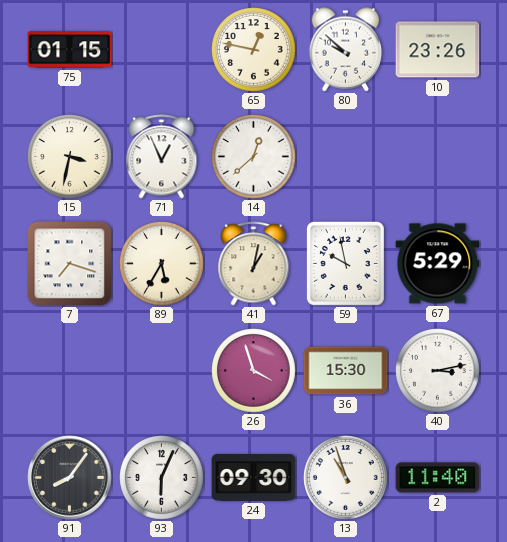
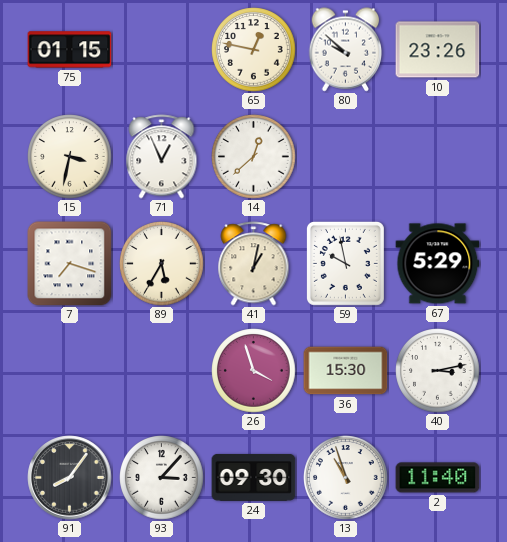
93: 6:04 -> 3:07
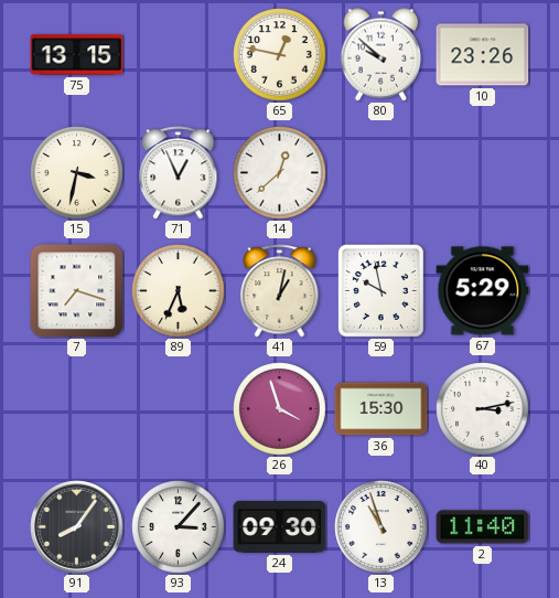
75: 01:15 -> 13:15
89: 5:35 -> 5:34
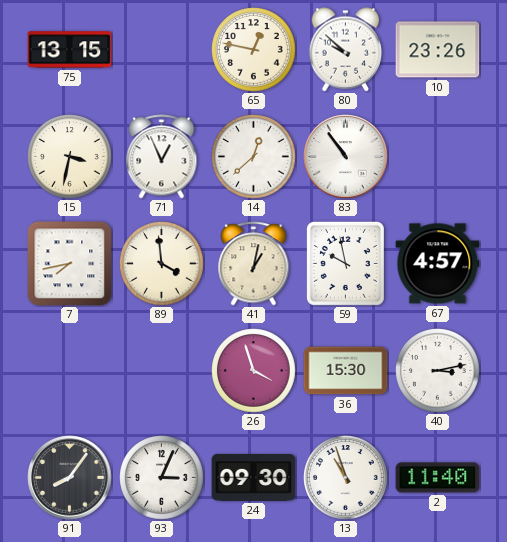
83: none -> 10:54
7: 7:18 -> 7:43
89: 5:34 -> 3:59
67: 5:29 -> 4:57
93: 3:07 -> 3:04
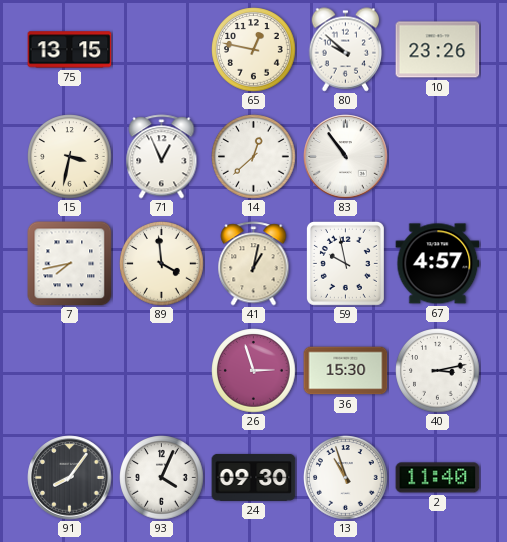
26: 3:57 -> 2:57
93: 3:04 -> 4:04
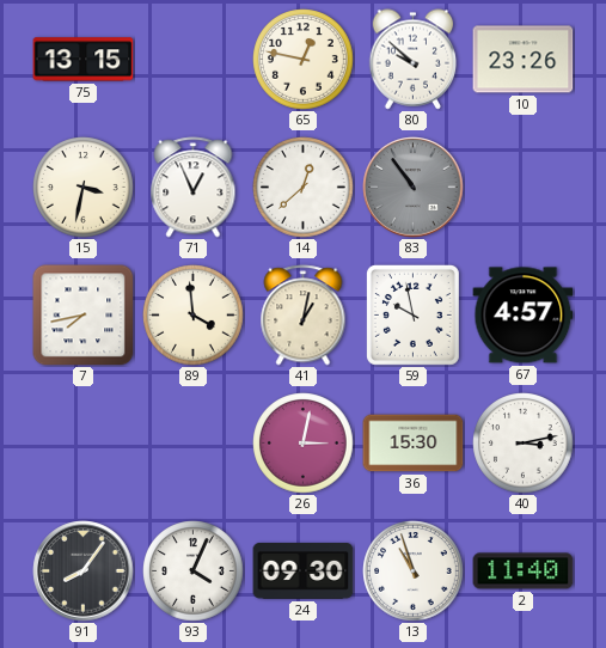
83 dial: white -> grey
26: 2:57 -> 3:02
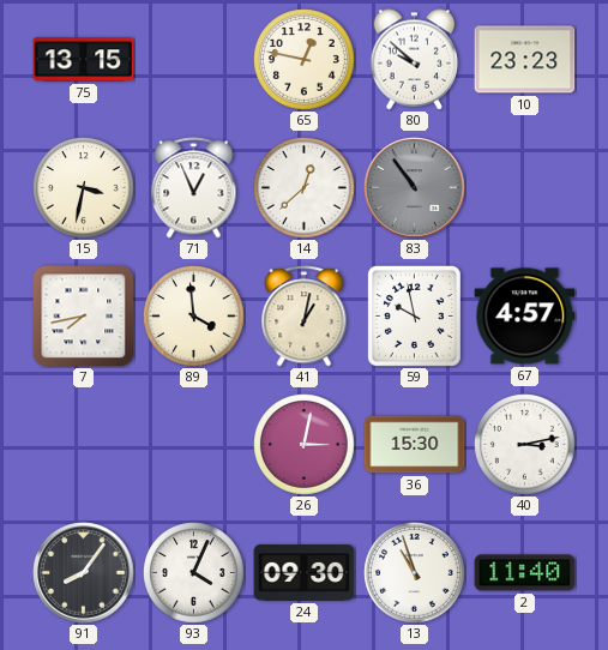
10: 23:26 -> 23:23
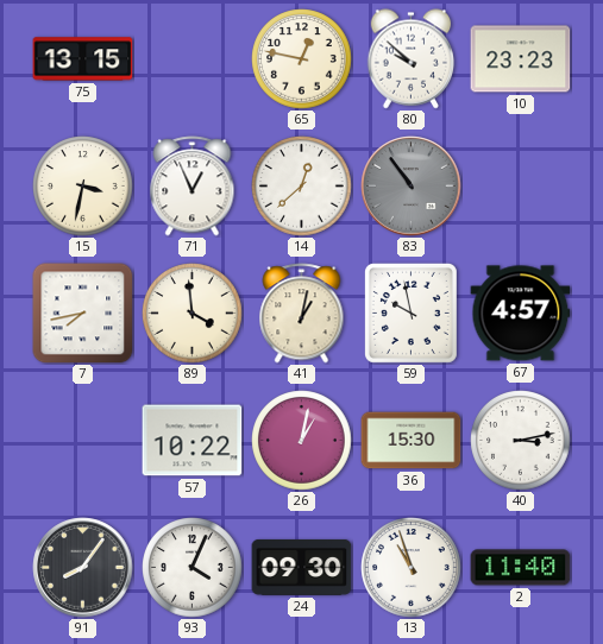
57: none -> 10:22
26: 3:02 -> 1:02
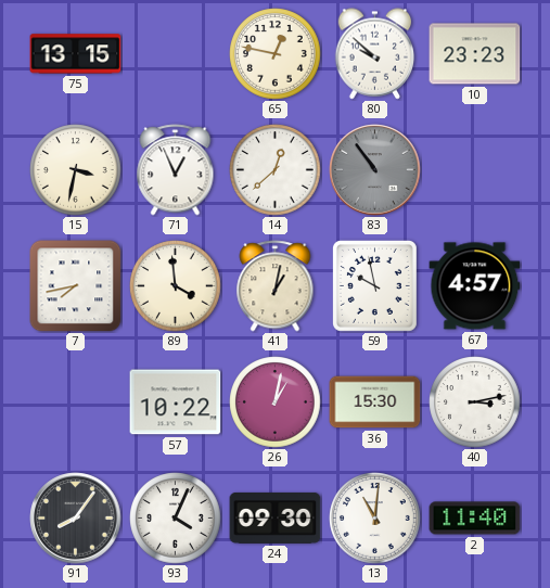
13: 10:57 -> 11:01
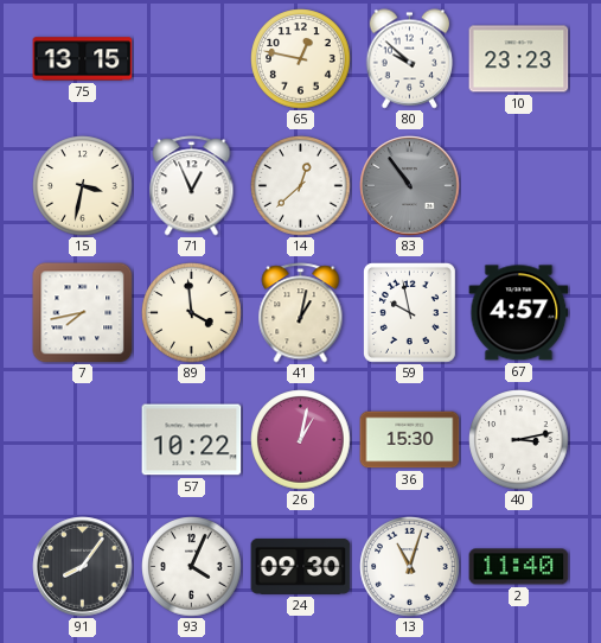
13: 11:01 -> 11:03
